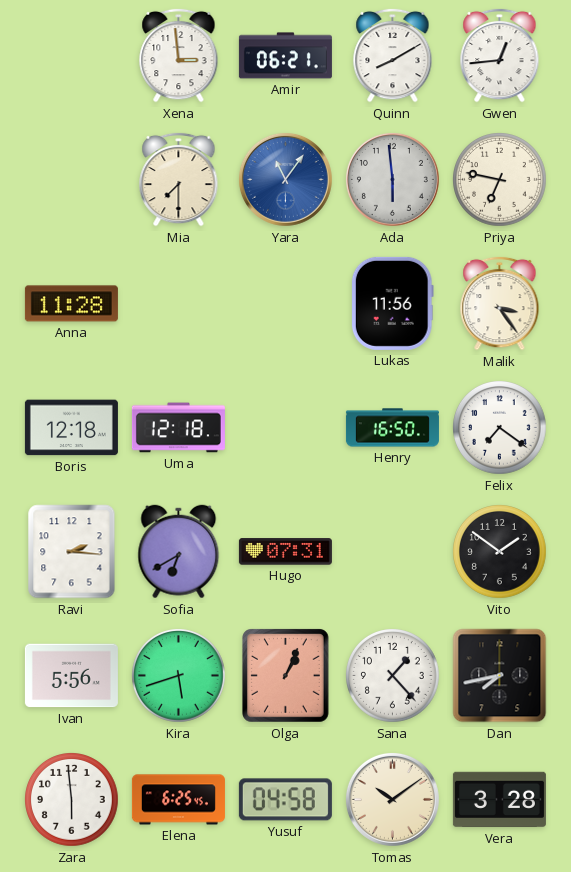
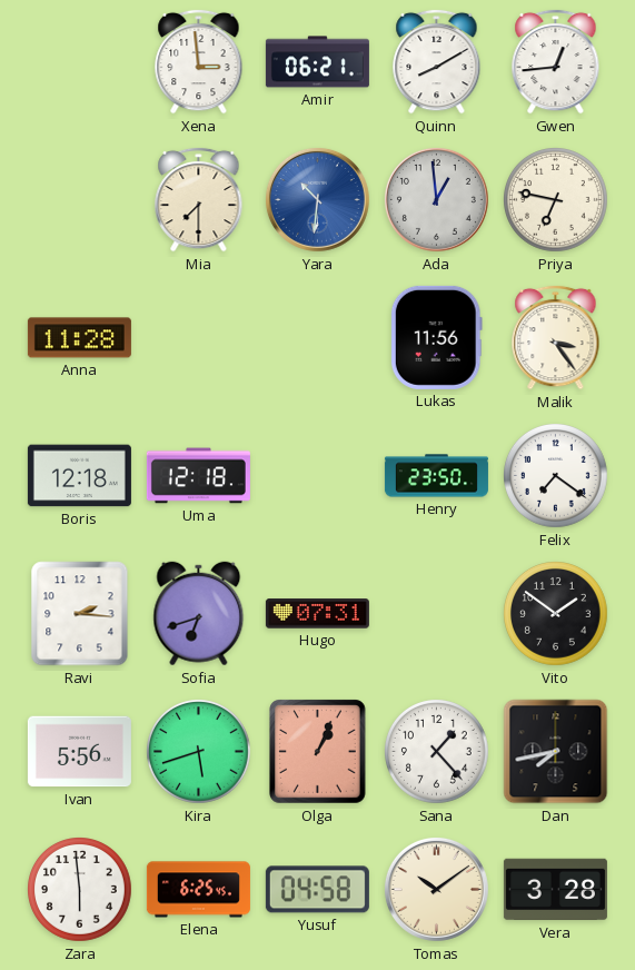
Yara: 11:06 -> 10:31
Ada: 5:59 -> 12:59
Henry: 16:50 -> 23:50
Sofia: 6:40 -> 6:42
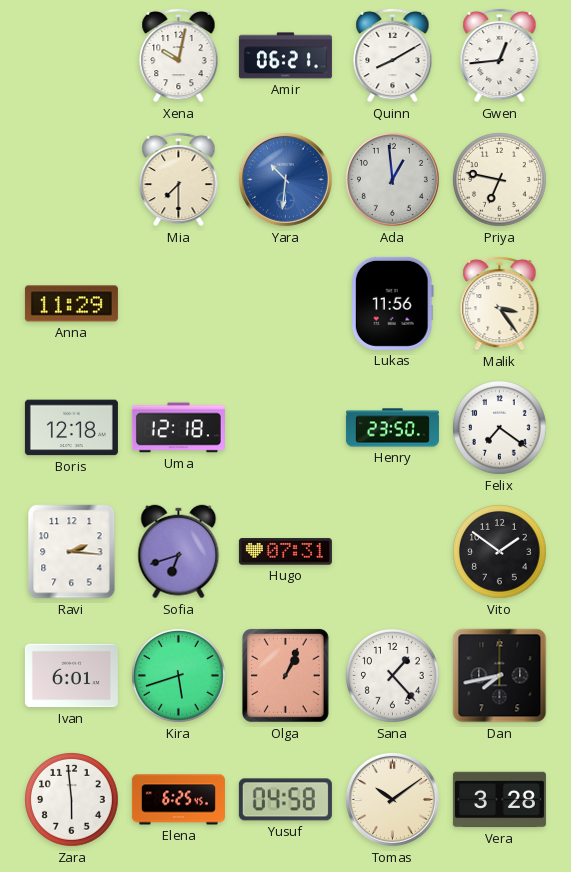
Xena: 2:59 -> 10:02
Anna: 11:28 -> 11:29
Ivan: 5:56 -> 6:01
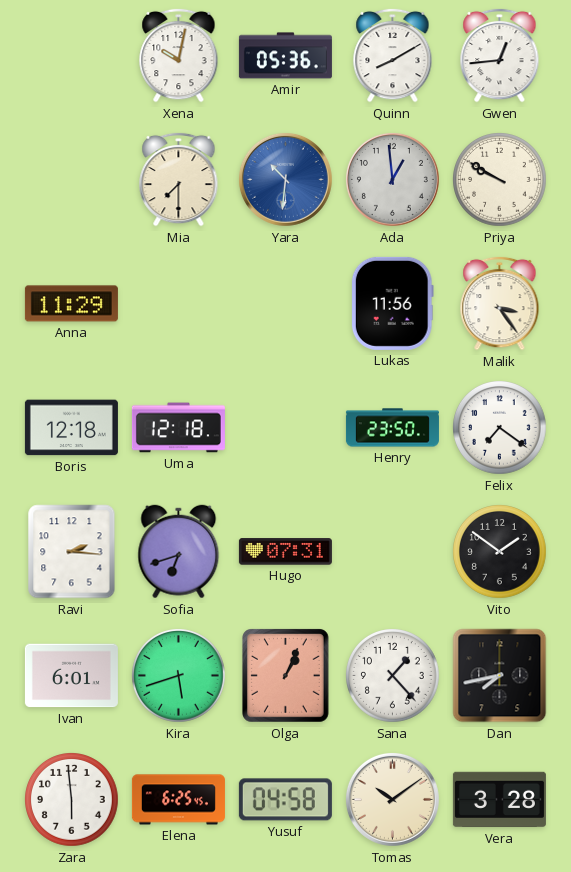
Amir: 06:21 -> 05:36
Priya: 6:47 -> 9:50
